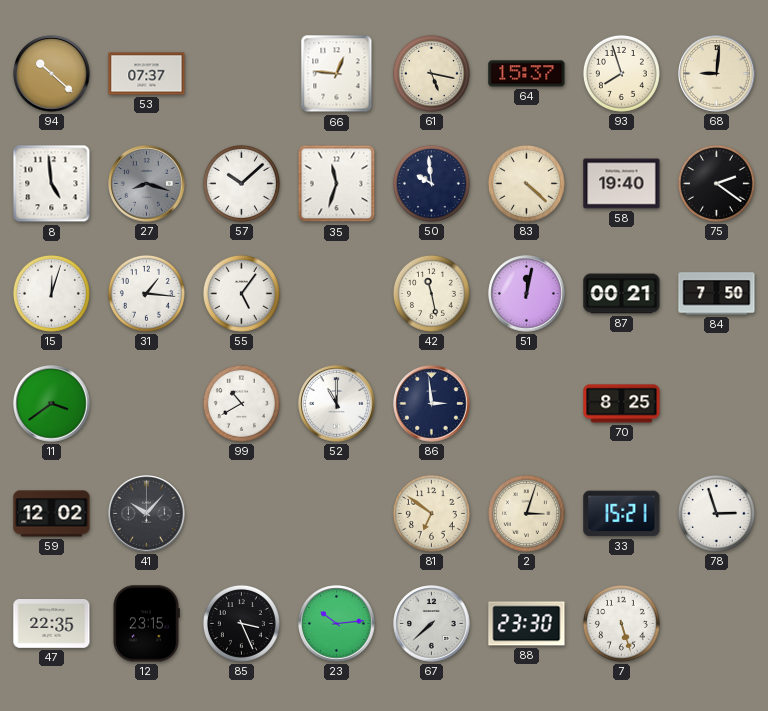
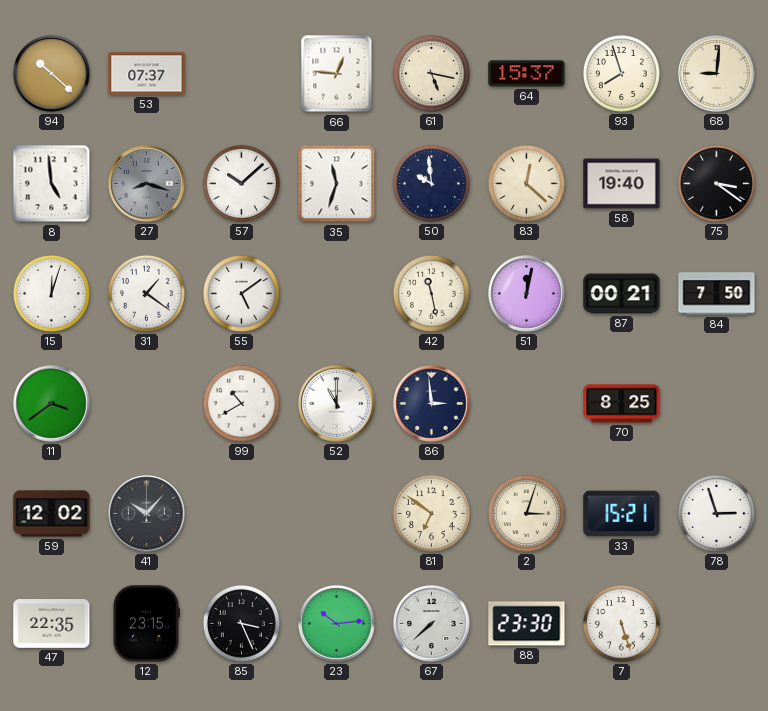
83: 4:22 -> 12:22
75: 2:21 -> 3:21
31: 1:16 -> 1:21
55: 5:06 -> 5:09
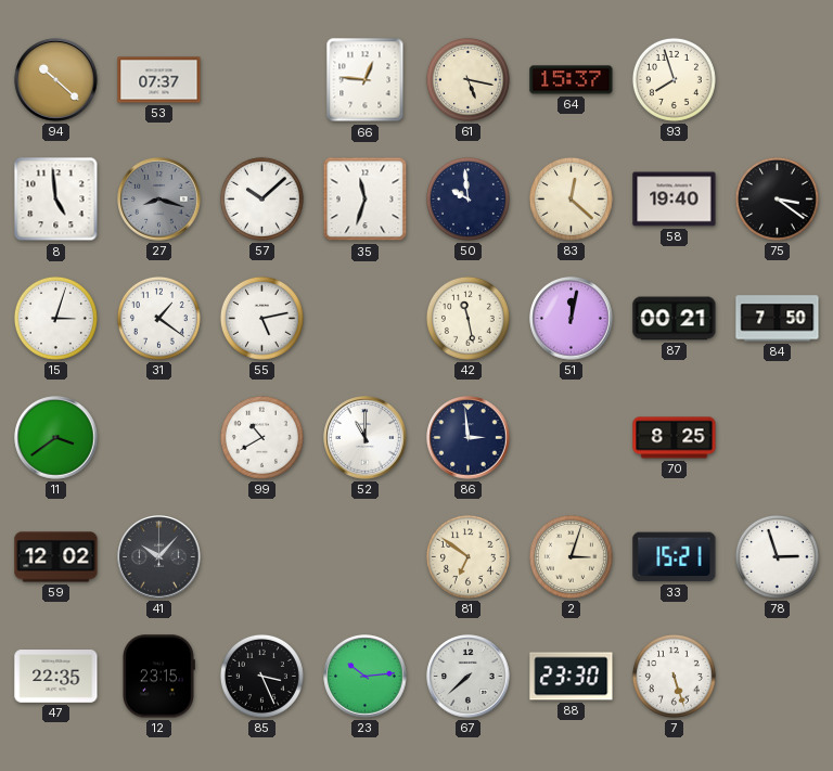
68: 9:01 -> none
15: 12:03 -> 3:03
55: 5:09 -> 5:13
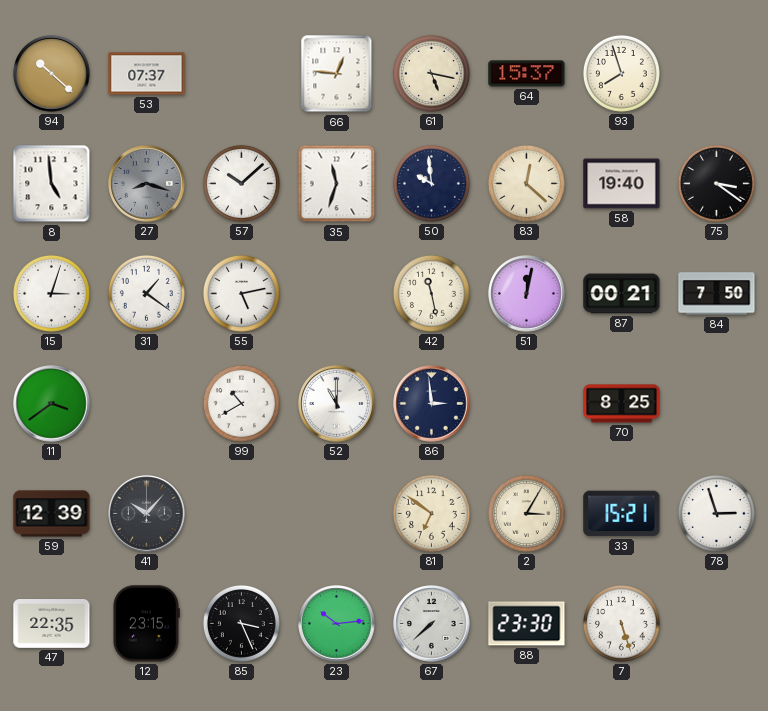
59: 12:02 -> 12:39
2: 3:03 -> 3:05
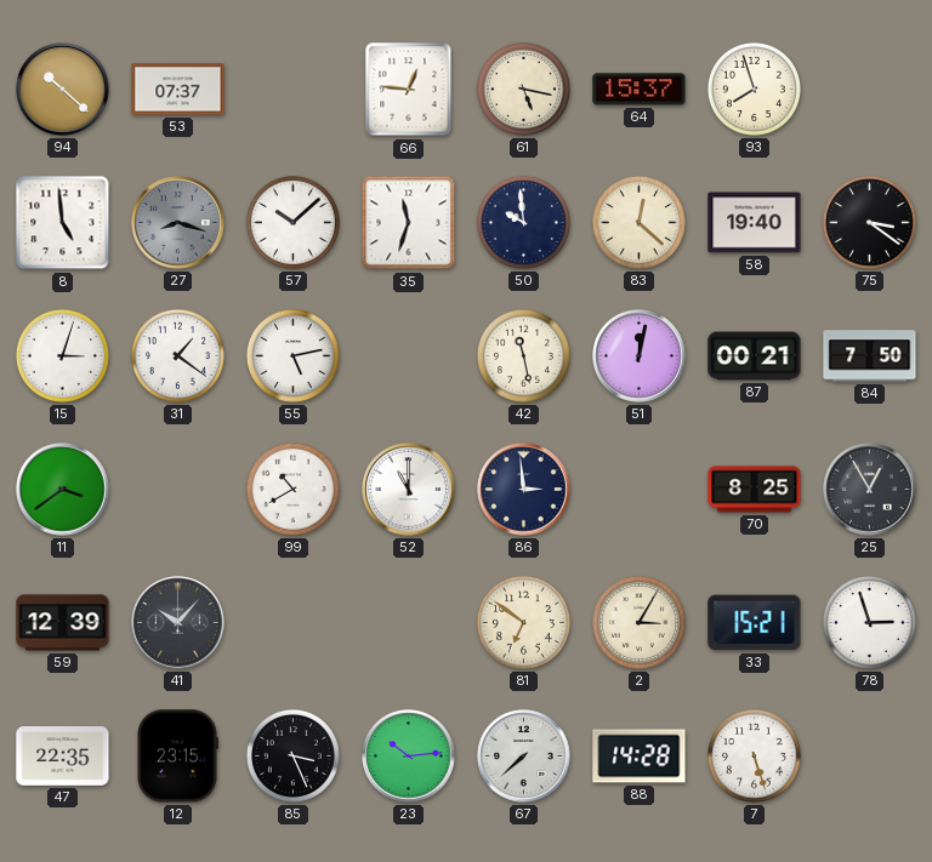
25: none -> 12:55
88: 23:30 -> 14:28
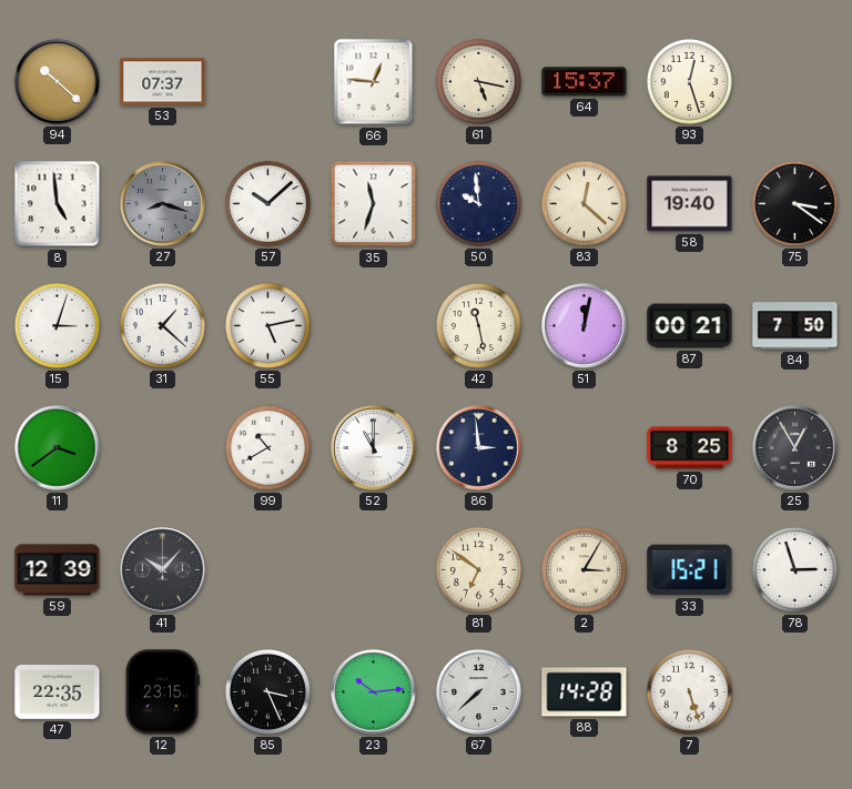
93: 7:57 -> 12:27
31: 1:21 -> 1:22
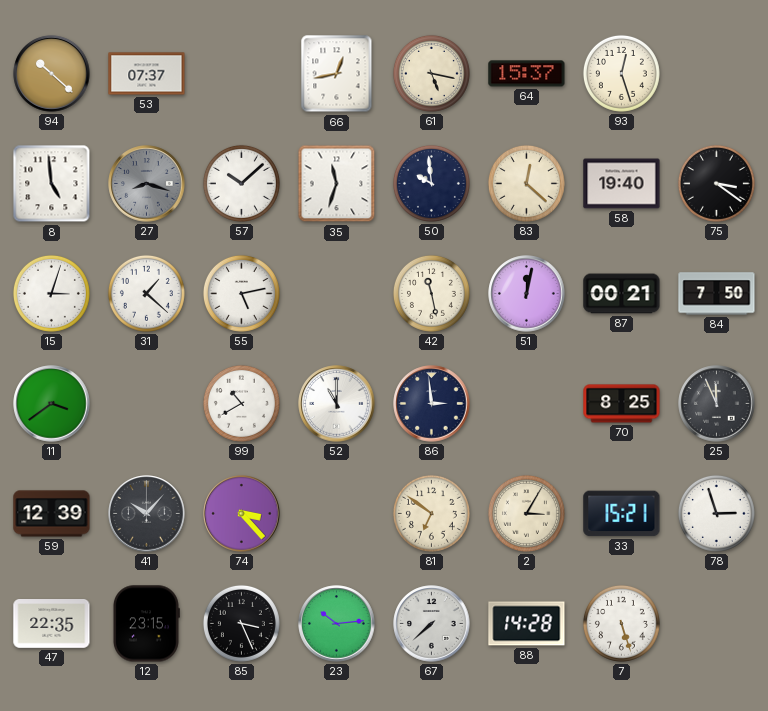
66: 12:46 -> 12:43
25: 12:55 -> 11:56
74: none -> 3:23
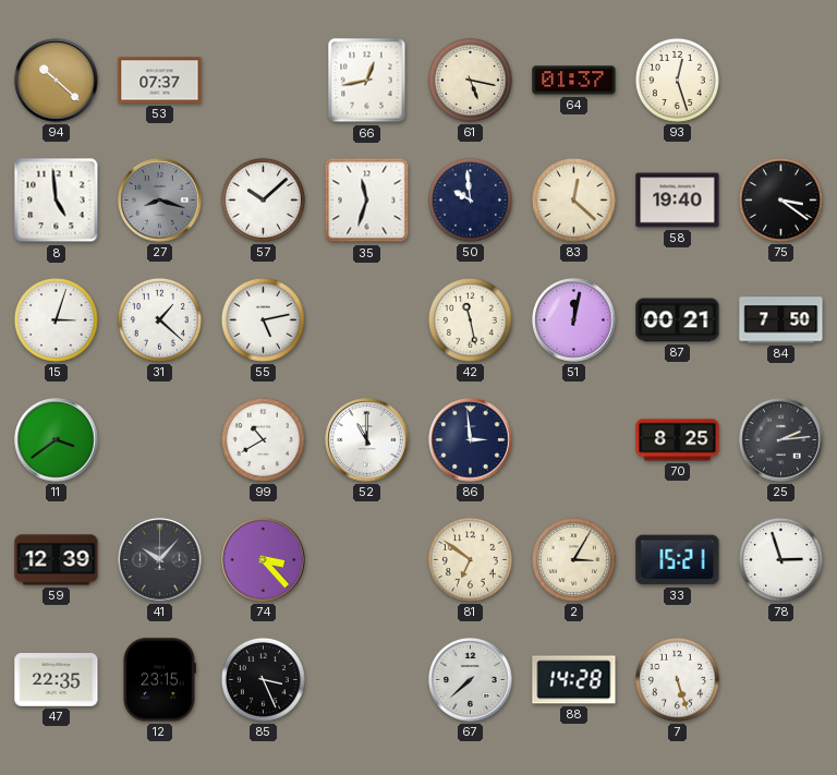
64: 15:37 -> 01:37
25: 11:56 -> 2:14
23: 10:14 -> none
